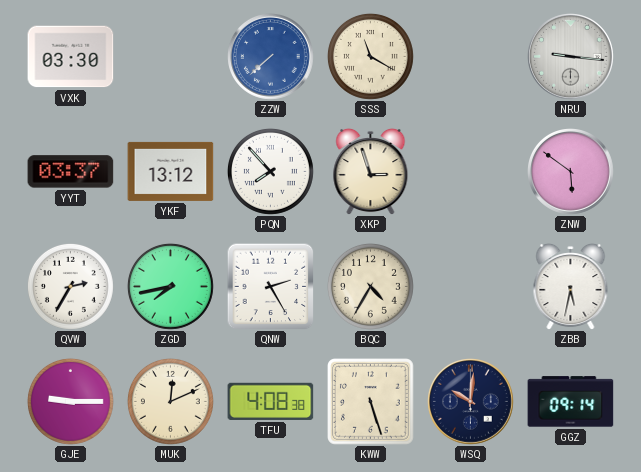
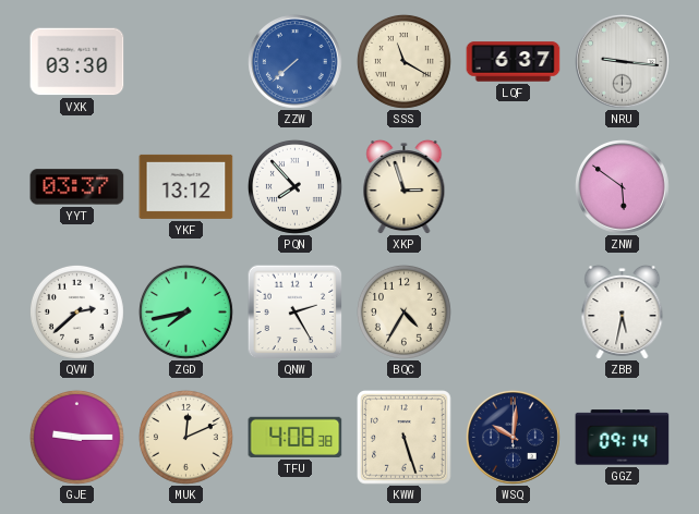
LQF: none -> 6:37
QVW: 2:35 -> 2:38
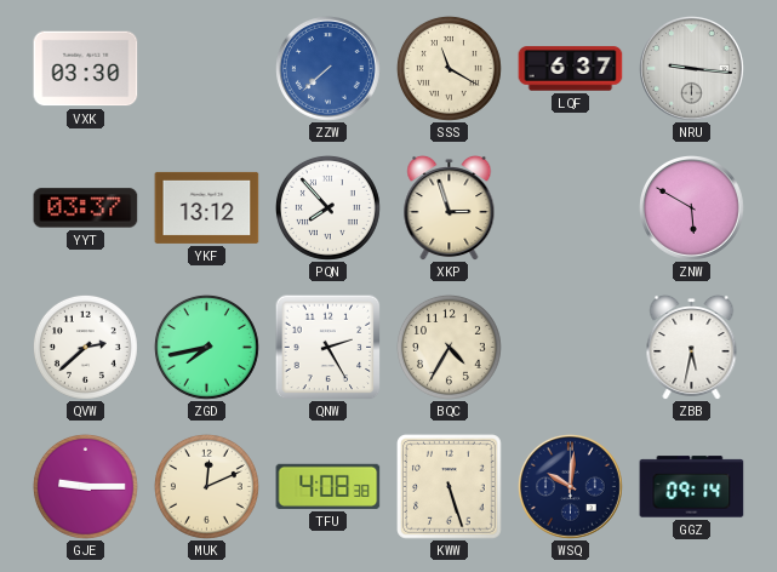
ZNW: 5:51 -> 5:50
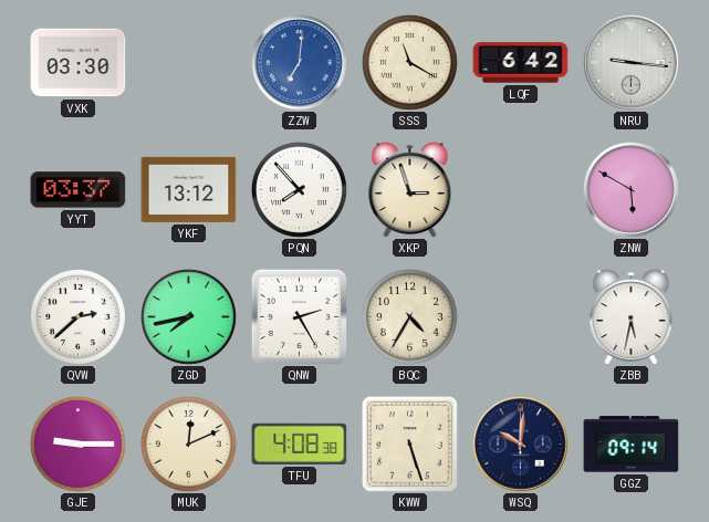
ZZW: 7:38 -> 7:01
LQF: 6:37 -> 6:42
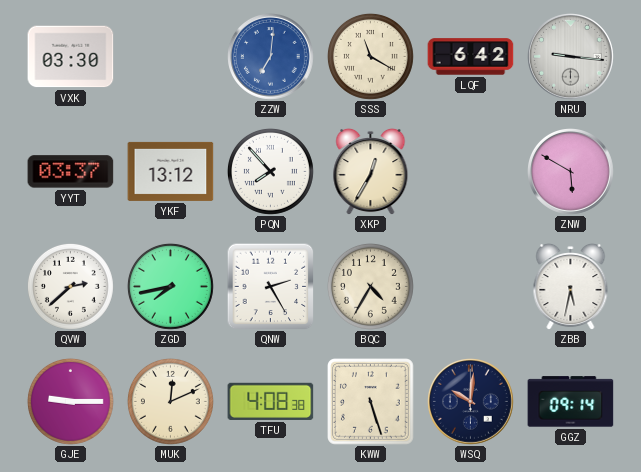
XKP: 2:57 -> 12:35
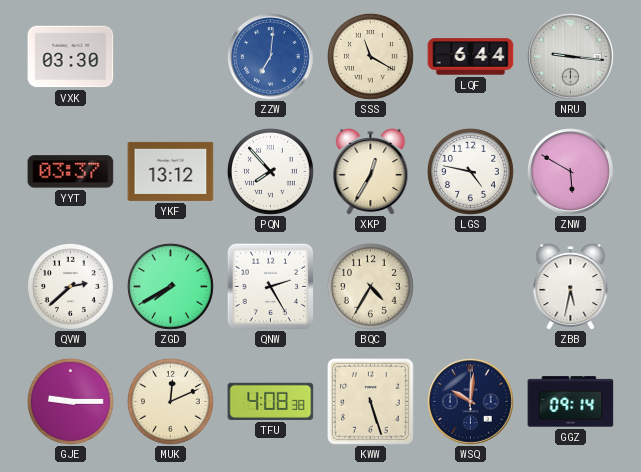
LQF: 6:42 -> 6:44
LGS: none -> 4:47
ZGD: 7:43 -> 7:40
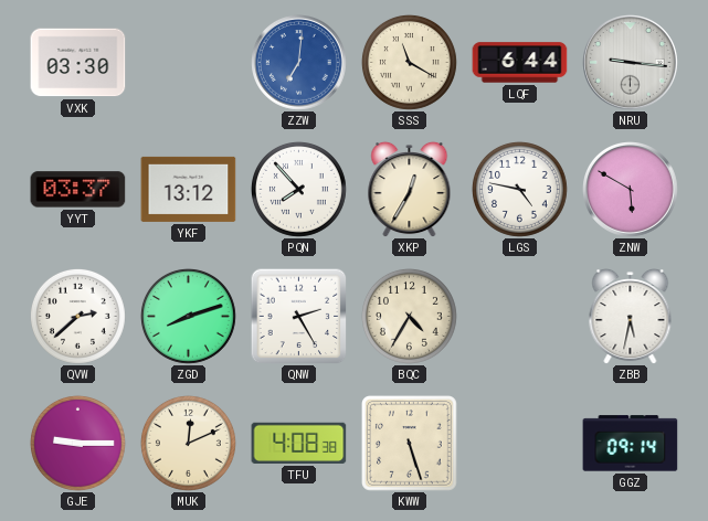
ZGD: 7:40 -> 8:12
WSQ: 10:01 -> none
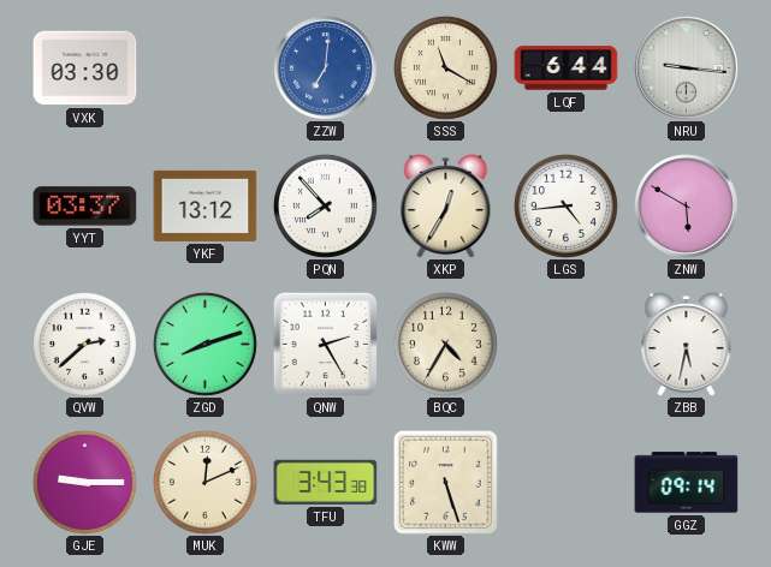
LGS: 4:47 -> 4:44
TFU: 4:08 -> 3:43
